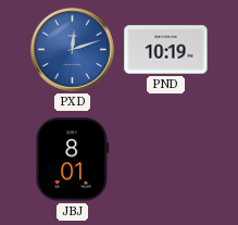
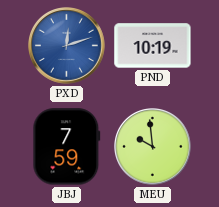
JBJ: 8:01 -> 7:59
MEU: none -> 9:59
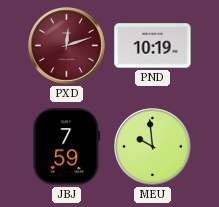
PXD dial: blue -> burgundy
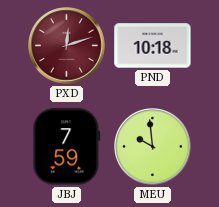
PND: 10:19 -> 10:18
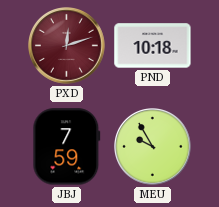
MEU: 9:59 -> 9:55
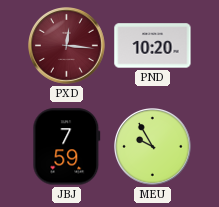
PXD: 12:12 -> 12:16
PND: 10:18 -> 10:20
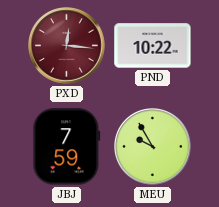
PND: 10:20 -> 10:22
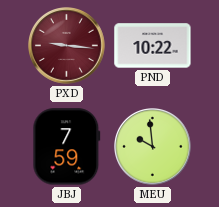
PXD: 12:16 -> 9:16
MEU: 9:55 -> 9:59
